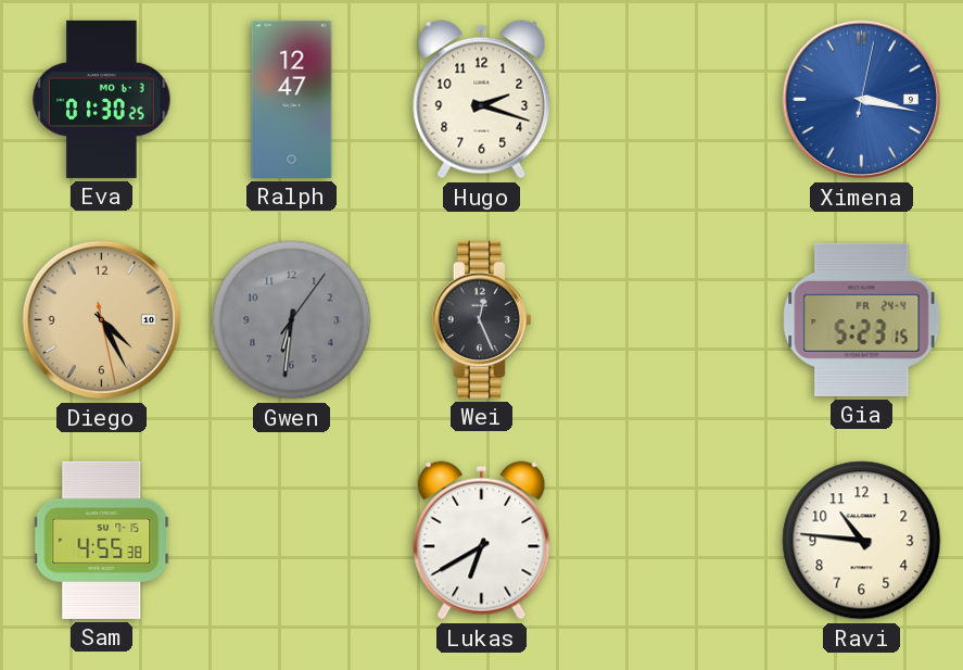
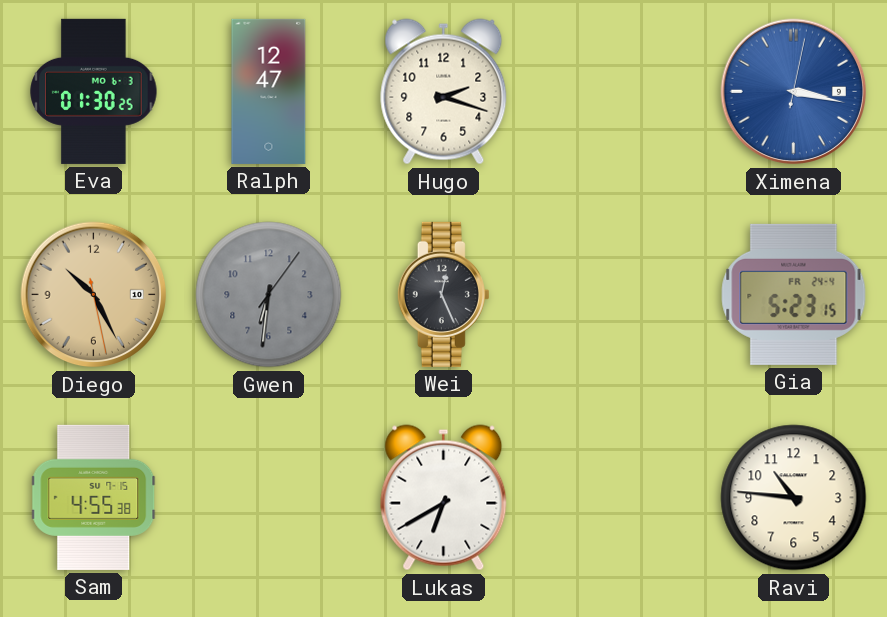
Diego: 4:25 -> 10:25
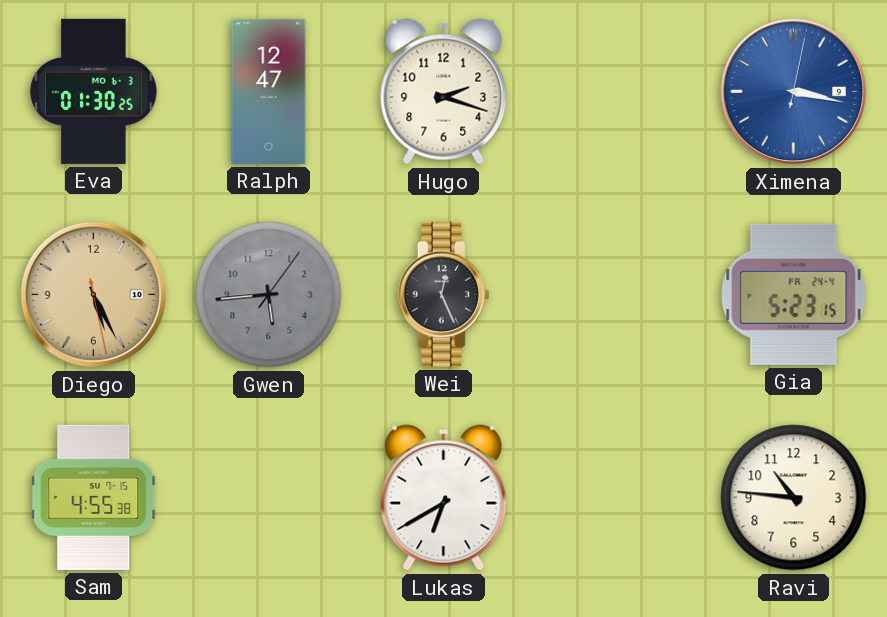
Diego: 10:25 -> 5:25
Gwen: 6:31 -> 5:44
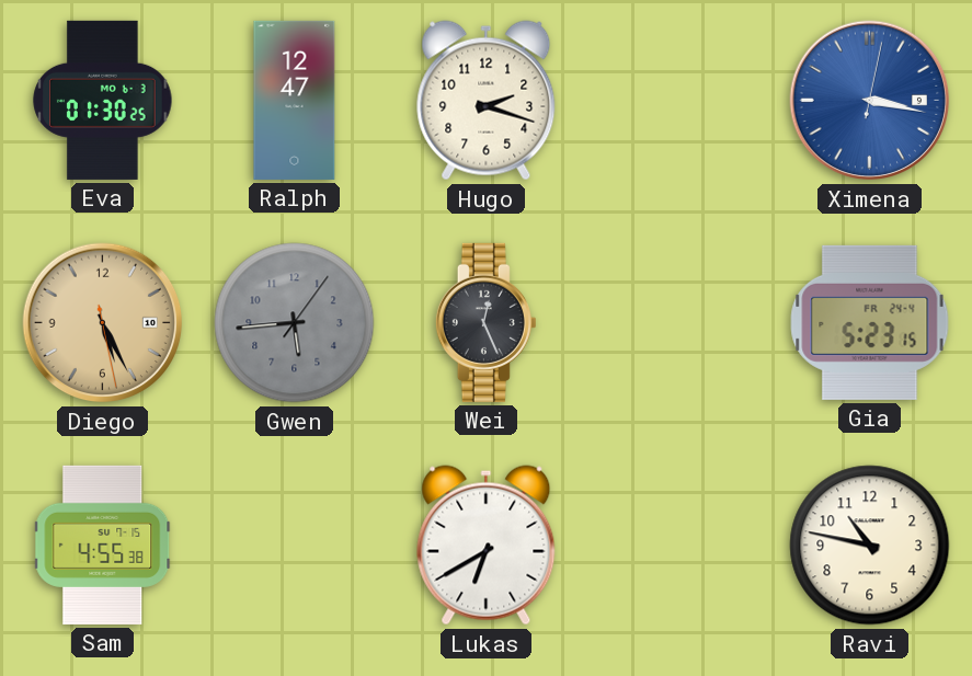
Ravi: 10:46 -> 10:47
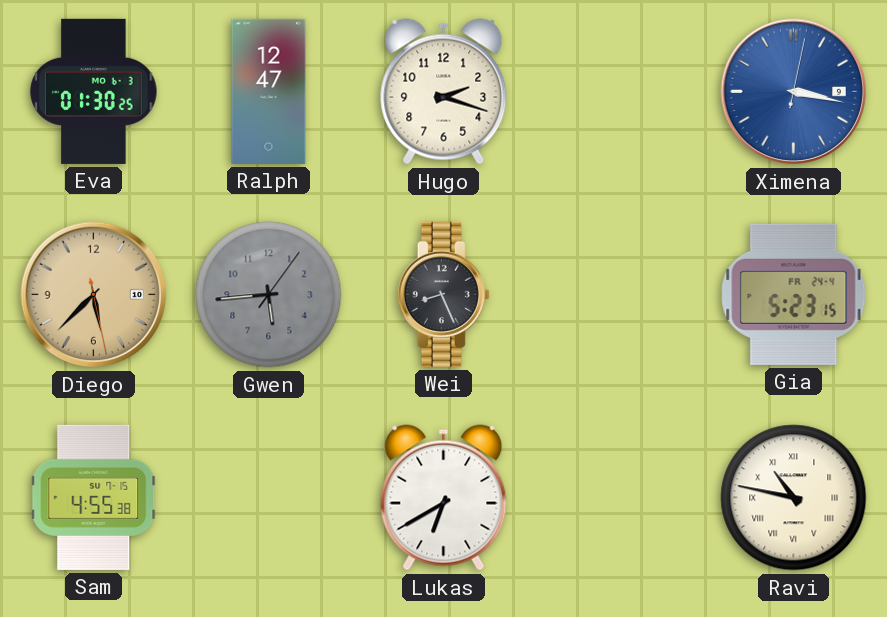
Diego: 5:25 -> 5:37
Wei: 12:26 -> 8:26
Ravi numerals: Arabic -> Roman
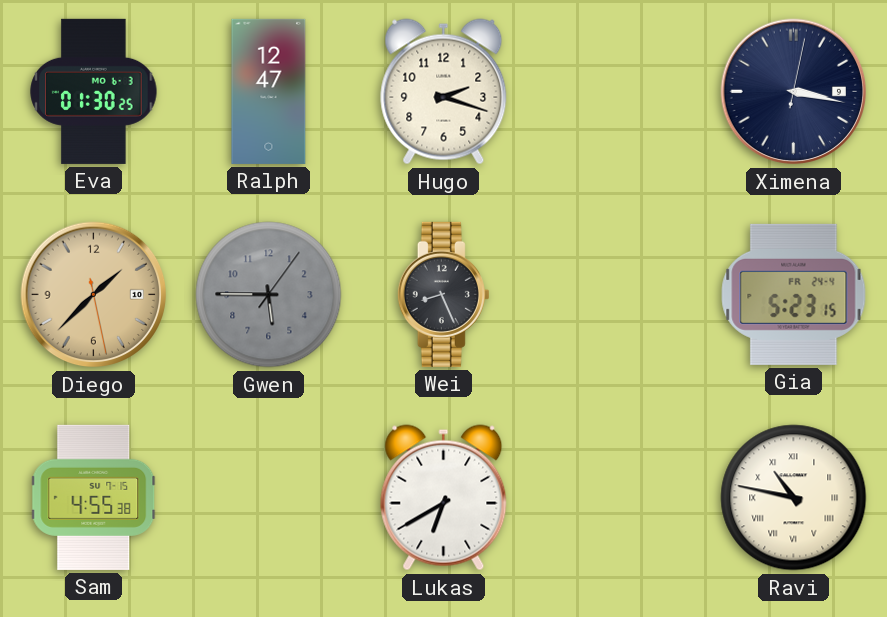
Ximena dial: blue -> navy
Diego: 5:37 -> 1:37
Gwen: 5:44 -> 5:45
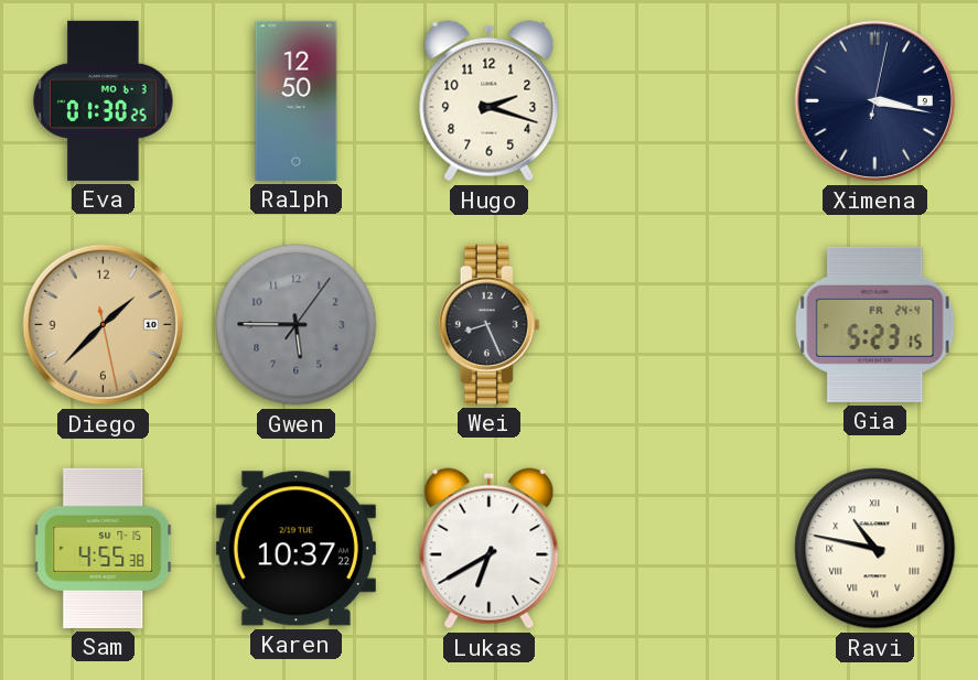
Ralph: 12:47 -> 12:50
Karen: none -> 10:37
